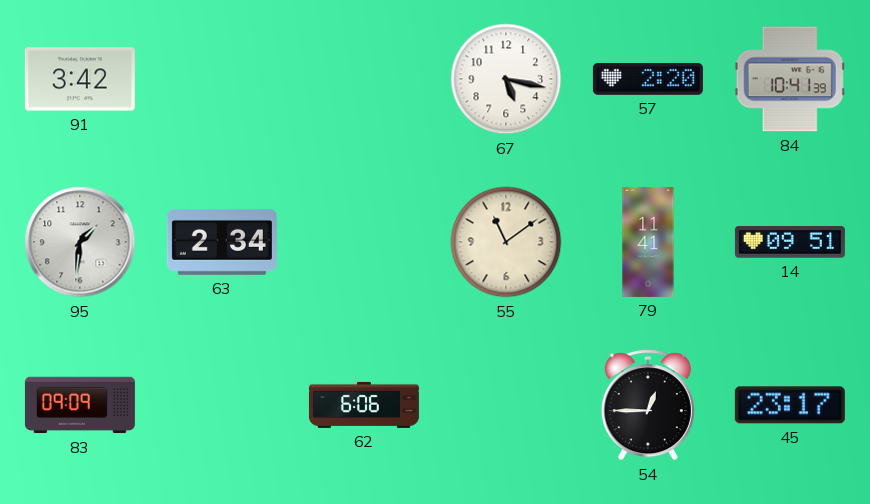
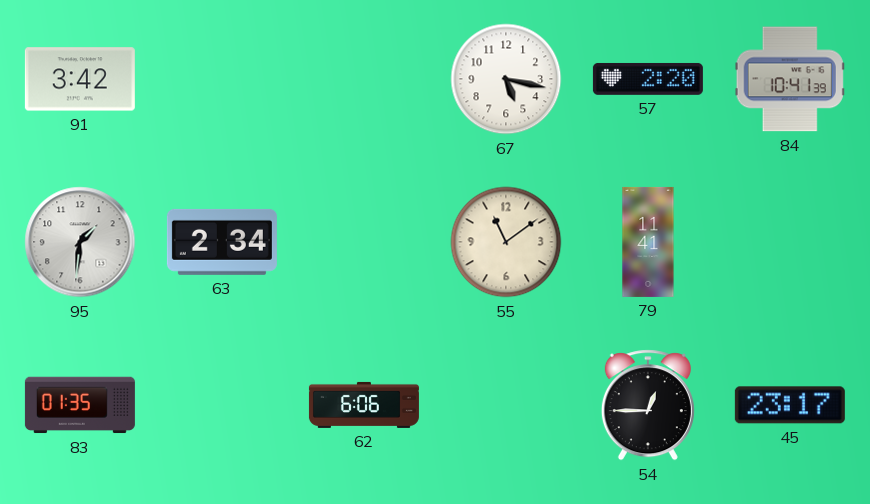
14: 09:51 -> none
83: 09:09 -> 01:35
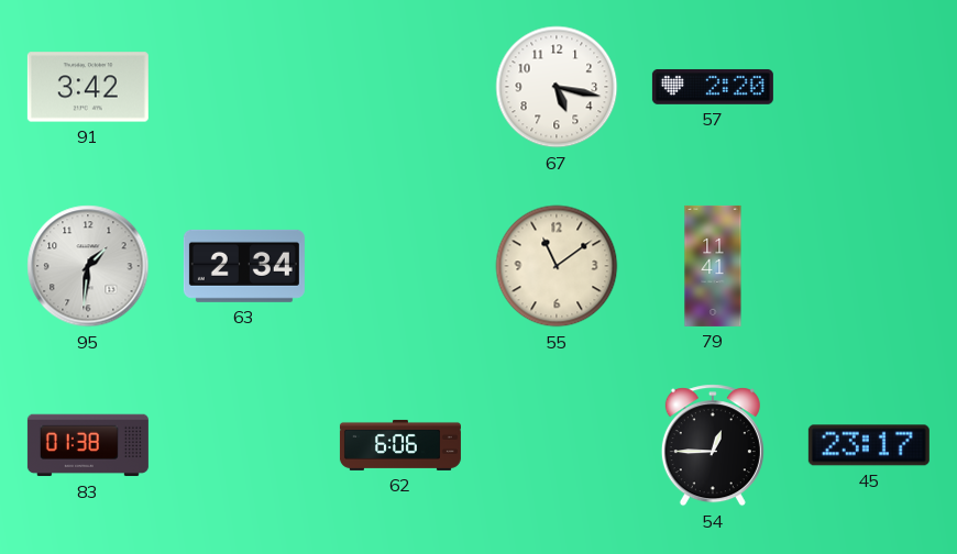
84: 10:41 -> none
83: 01:35 -> 01:38
